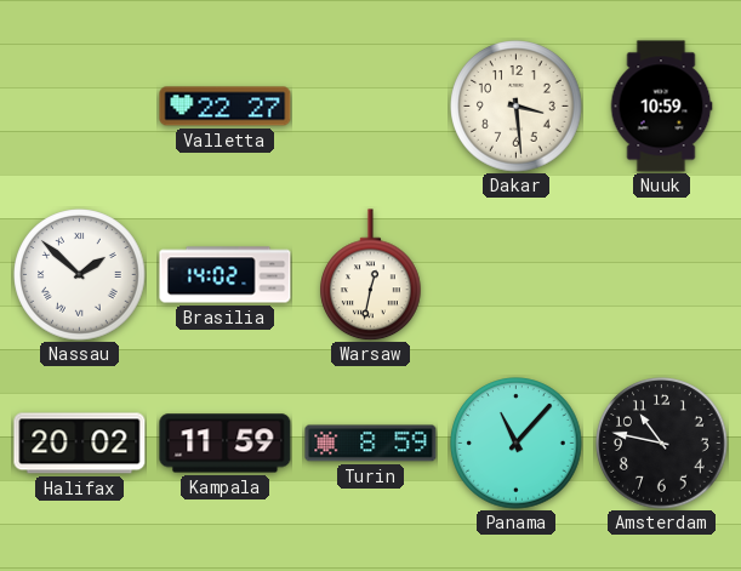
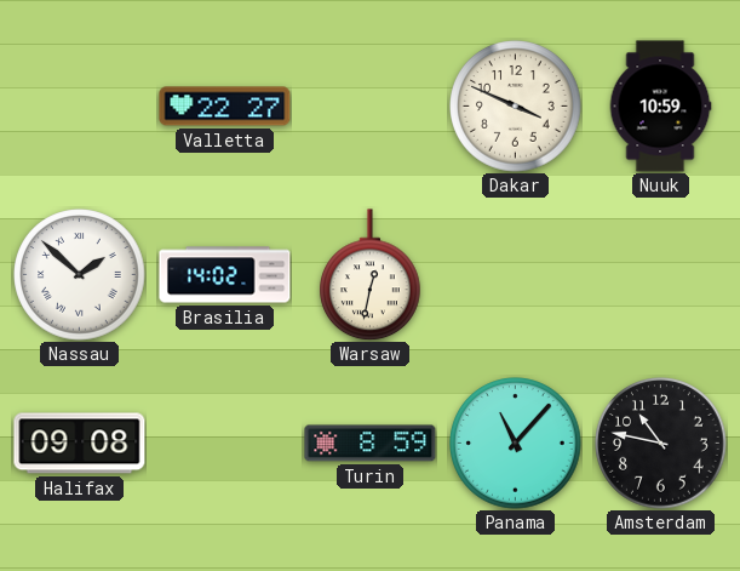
Dakar: 3:29 -> 3:49
Halifax: 20:02 -> 09:08
Kampala: 11:59 -> none
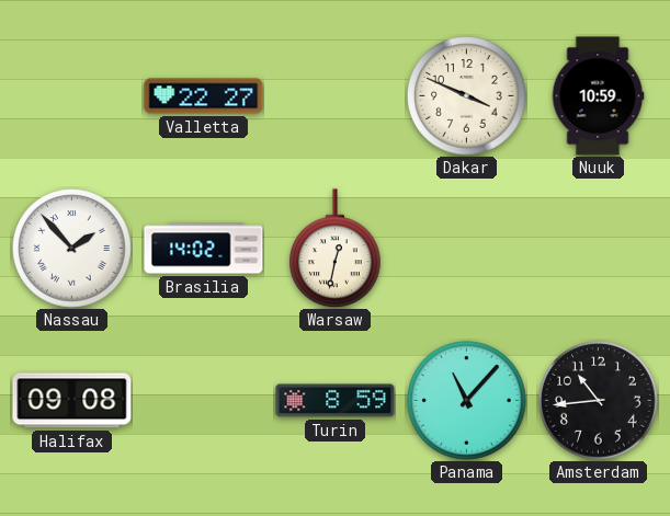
Nassau: 1:52 -> 1:53
Amsterdam: 10:47 -> 10:44
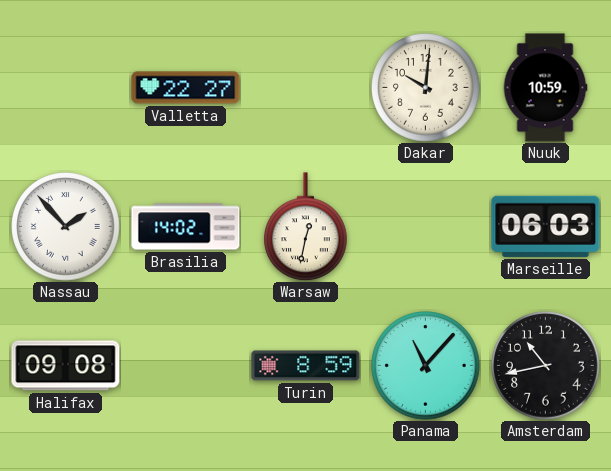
Dakar: 3:49 -> 10:01
Marseille: none -> 06:03
Amsterdam: 10:44 -> 10:43
